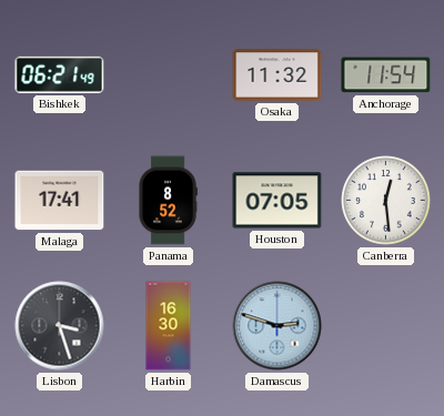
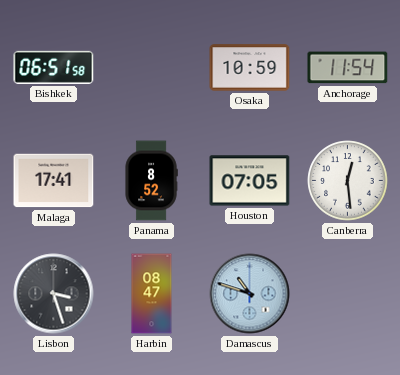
Bishkek: 06:21 -> 06:51
Osaka: 11:32 -> 10:59
Harbin: 16:30 -> 08:47
Damascus: 2:48 -> 10:48
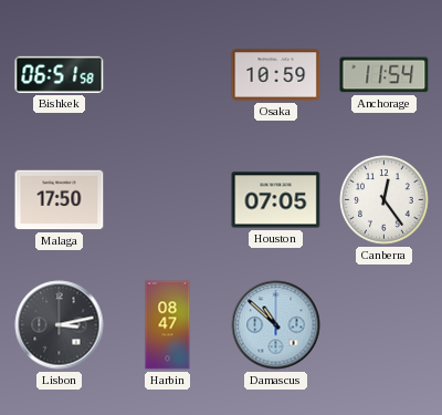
Malaga: 17:41 -> 17:50
Panama: 8:52 -> none
Canberra: 12:29 -> 12:24
Lisbon: 3:27 -> 3:13
Damascus: 10:48 -> 10:52
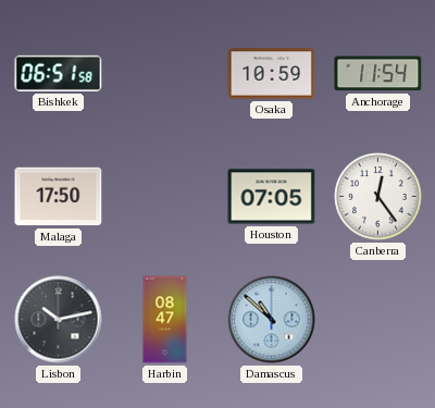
Lisbon: 3:13 -> 10:13
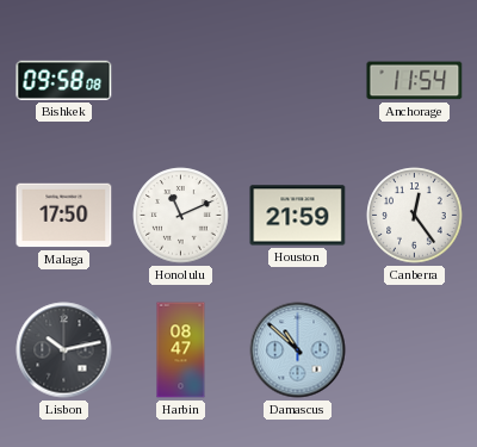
Bishkek: 06:51 -> 09:58
Osaka: 10:59 -> none
Honolulu: none -> 11:11
Houston: 07:05 -> 21:59
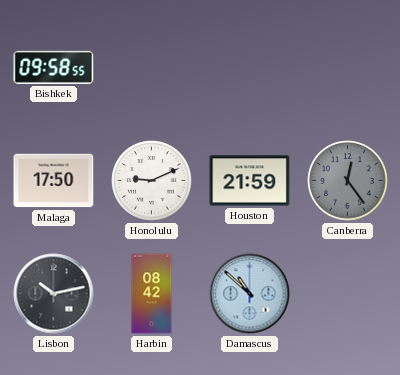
Bishkek: 09:58:08 -> 09:58:55
Anchorage: 11:54 -> none
Honolulu: 11:11 -> 9:11
Canberra dial: white -> grey
Harbin: 08:47 -> 08:42
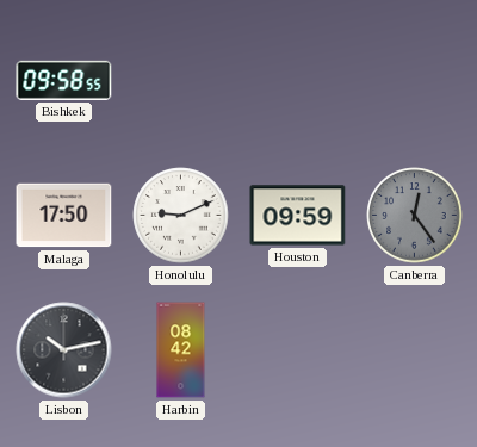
Houston: 21:59 -> 09:59
Damascus: 10:52 -> none
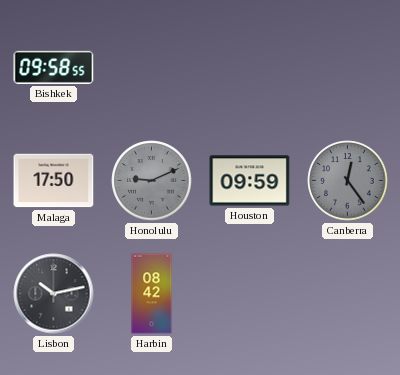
Honolulu dial: white -> grey
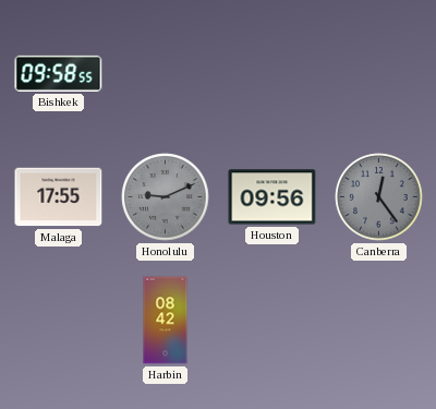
Malaga: 17:50 -> 17:55
Houston: 09:59 -> 09:56
Lisbon: 10:13 -> none
